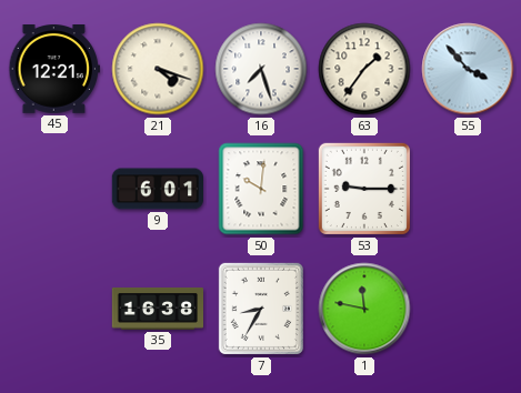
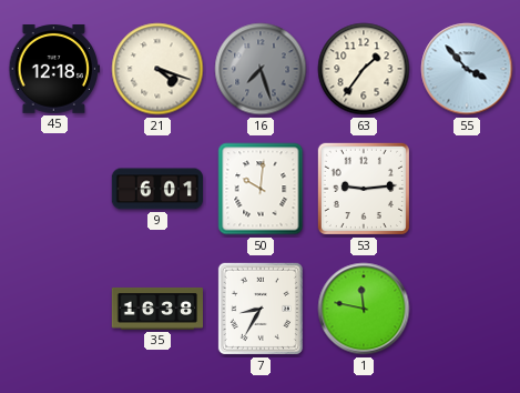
45: 12:21 -> 12:18
16 dial: white -> grey
53: 9:15 -> 9:14
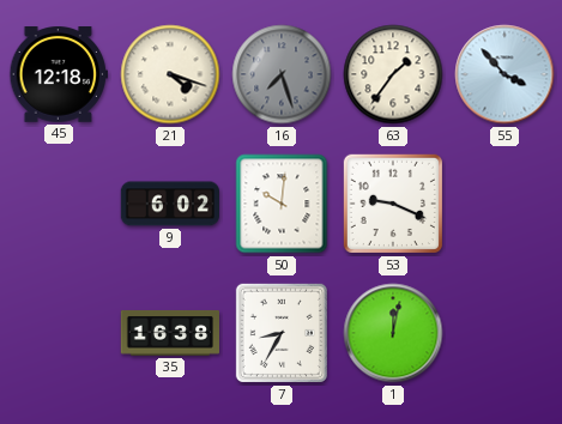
9: 6:01 -> 6:02
53: 9:14 -> 9:19
1: 11:47 -> 12:02
